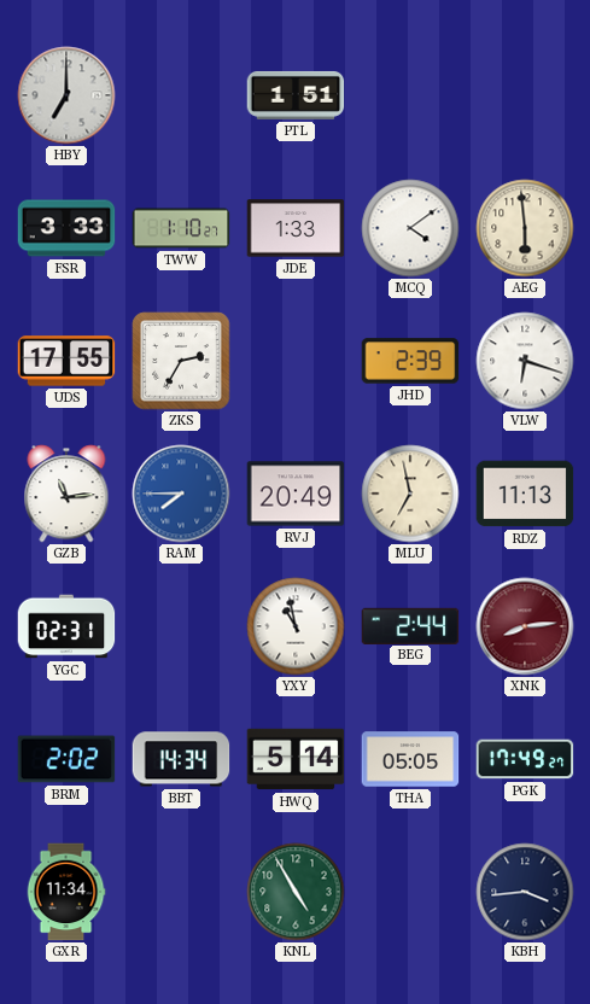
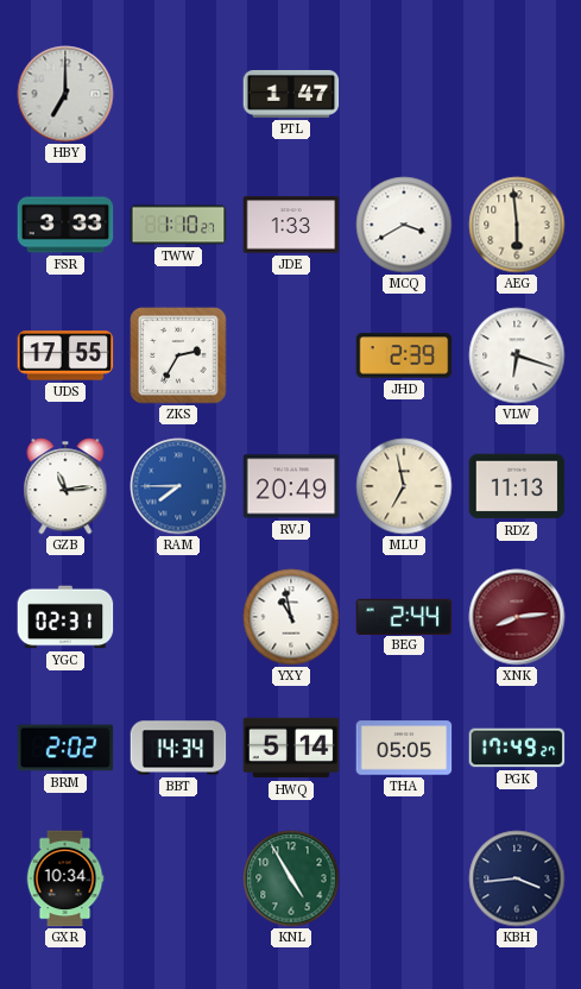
PTL: 1:51 -> 1:47
MCQ: 4:09 -> 3:40
GXR: 11:34 -> 10:34
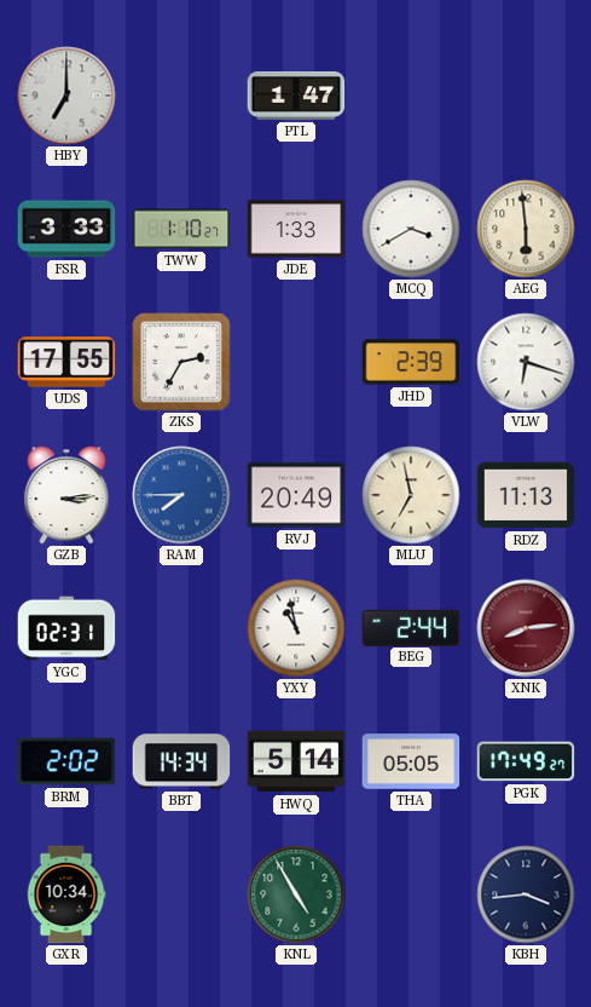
GZB: 11:14 -> 3:14
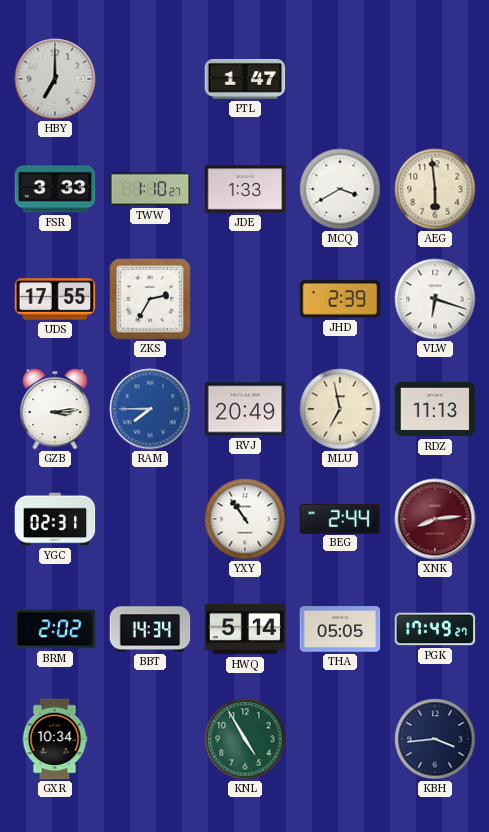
YXY: 10:58 -> 10:54
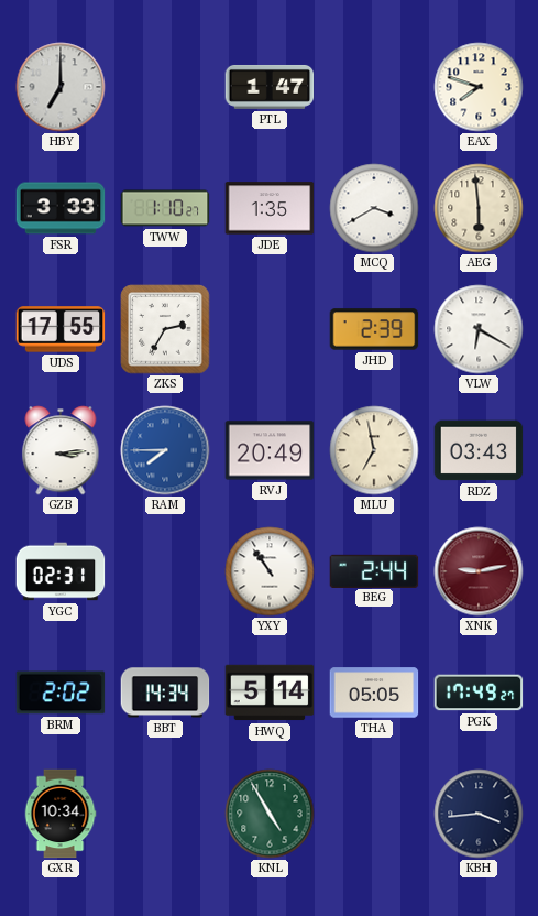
EAX: none -> 7:48
JDE: 1:33 -> 1:35
VLW: 6:18 -> 6:20
RDZ: 11:13 -> 03:43
XNK: 8:14 -> 9:13
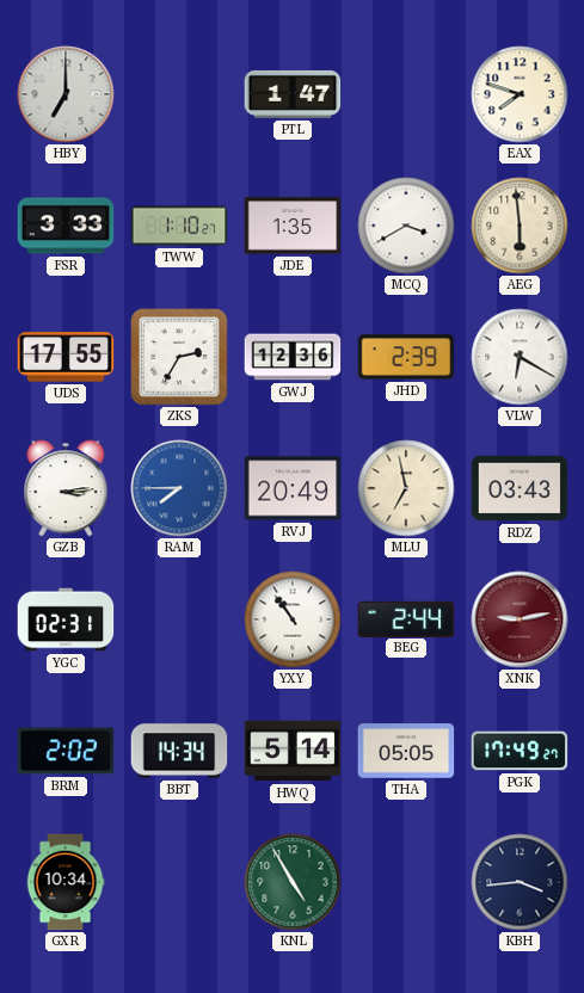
GWJ: none -> 12:36
